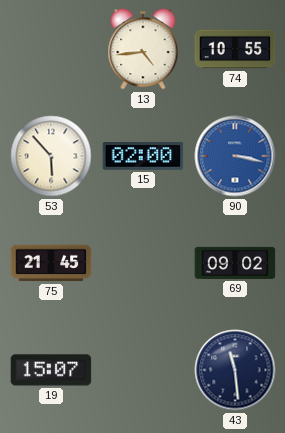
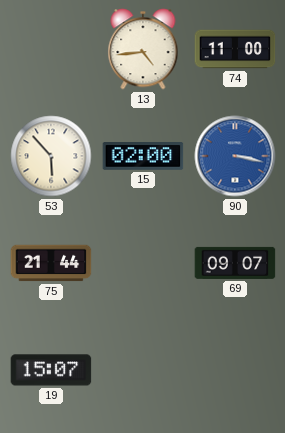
74: 10:55 -> 11:00
75: 21:45 -> 21:44
69: 09:02 -> 09:07
43: 11:29 -> none
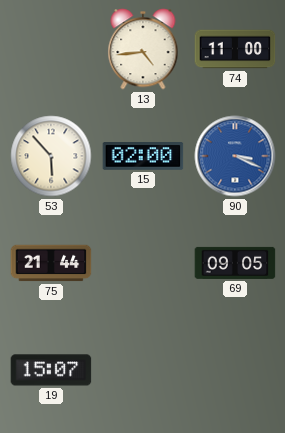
90: 3:17 -> 3:19
69: 09:07 -> 09:05
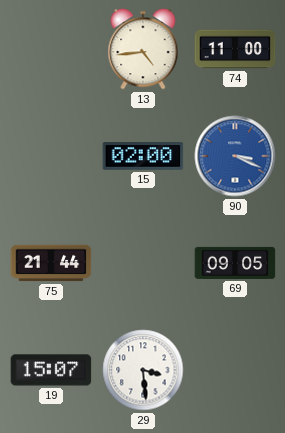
53: 5:53 -> none
29: none -> 3:29
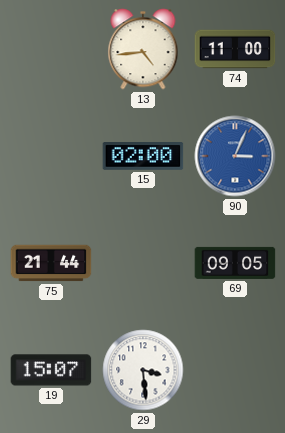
90: 3:19 -> 3:04
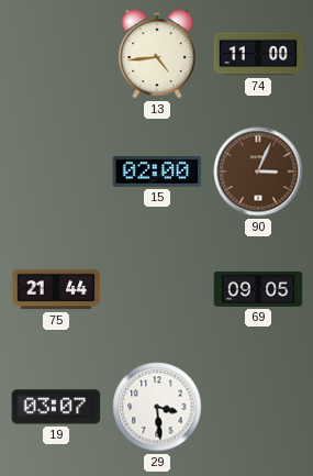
90 dial: blue -> brown
19: 15:07 -> 03:07
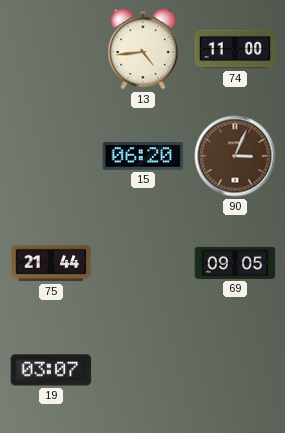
15: 02:00 -> 06:20
29: 3:29 -> none
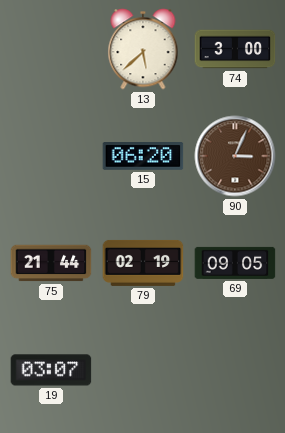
13: 4:44 -> 5:38
74: 11:00 -> 3:00
79: none -> 02:19
